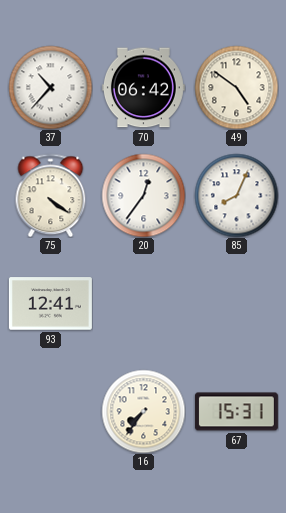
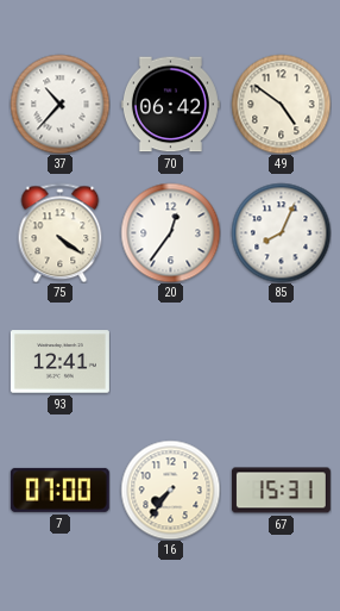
7: none -> 07:00
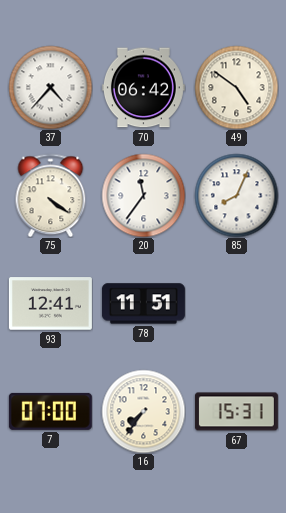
37: 10:37 -> 4:37
20: 12:36 -> 11:36
78: none -> 11:51
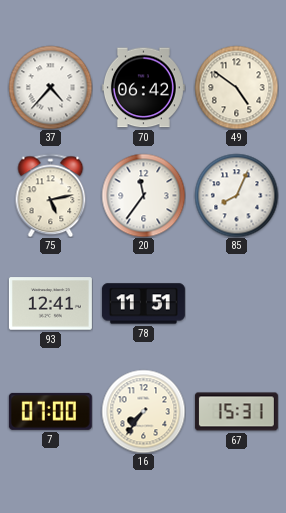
75: 4:21 -> 5:13
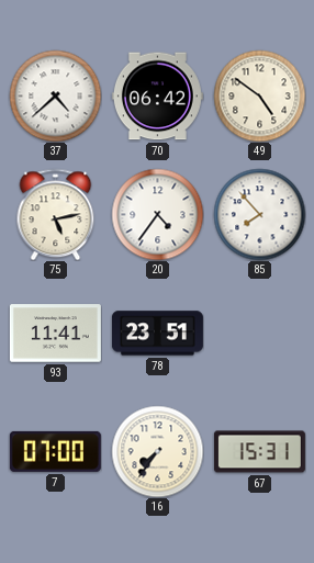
37: 4:37 -> 4:38
20: 11:36 -> 4:36
85: 8:04 -> 7:53
93: 12:41 -> 11:41
78: 11:51 -> 23:51
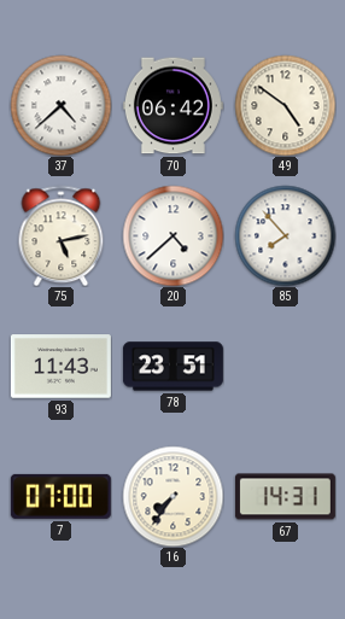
20: 4:36 -> 4:38
93: 11:41 -> 11:43
67: 15:31 -> 14:31
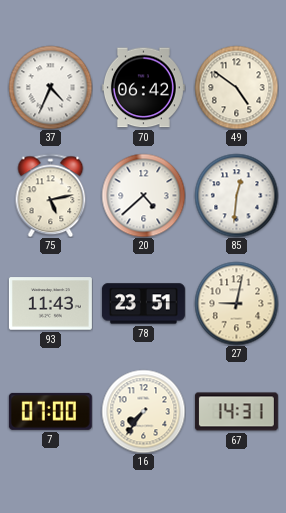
37: 4:38 -> 4:34
85: 7:53 -> 12:31
27: none -> 9:02
